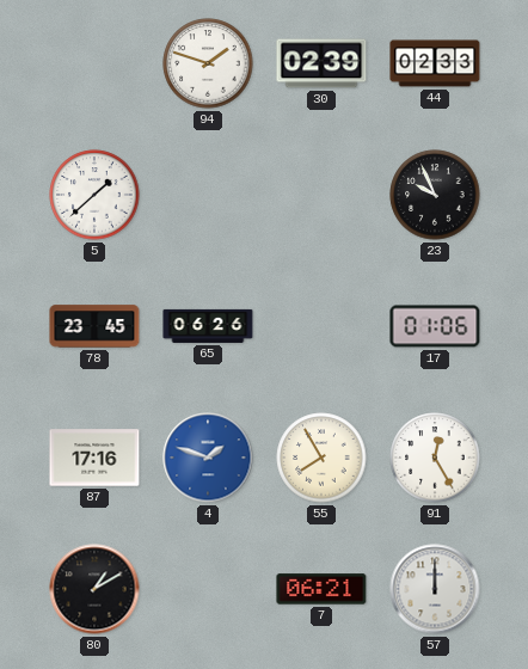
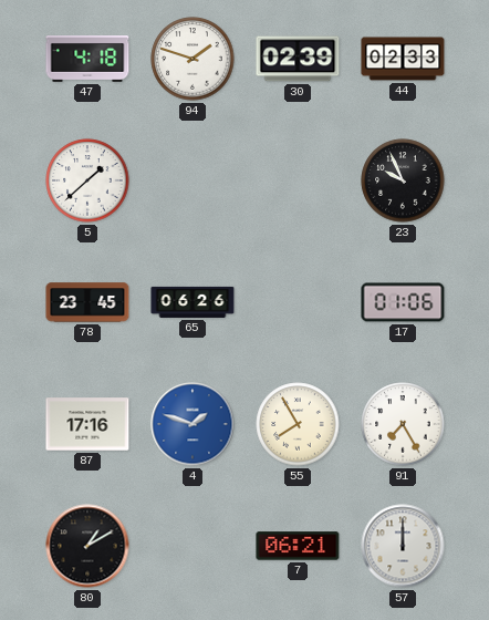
47: none -> 4:18
91: 12:25 -> 7:25
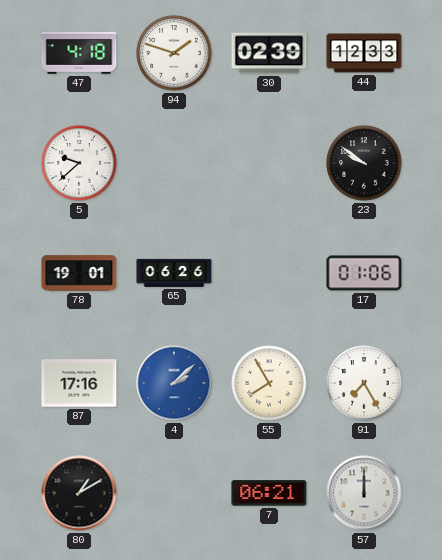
44: 02:33 -> 12:33
5: 1:38 -> 9:38
23: 9:56 -> 9:51
78: 23:45 -> 19:01
4: 1:48 -> 2:08
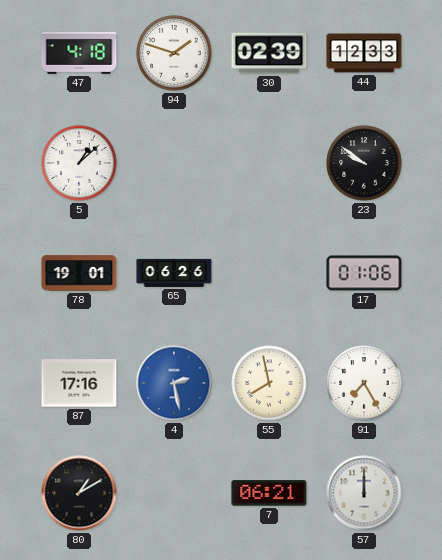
5: 9:38 -> 1:08
4: 2:08 -> 2:28
55: 7:55 -> 7:58
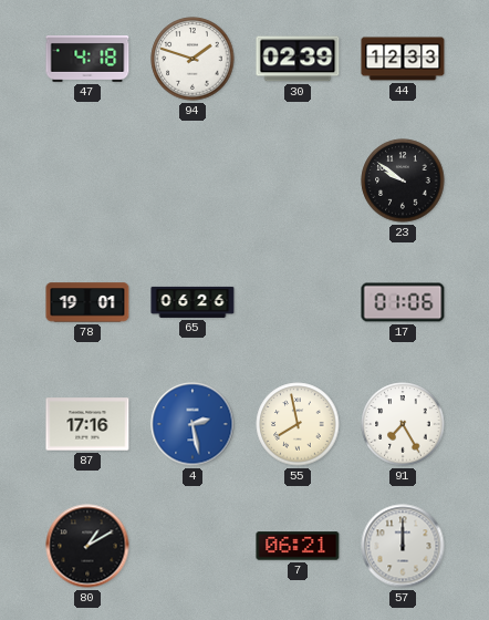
5: 1:08 -> none
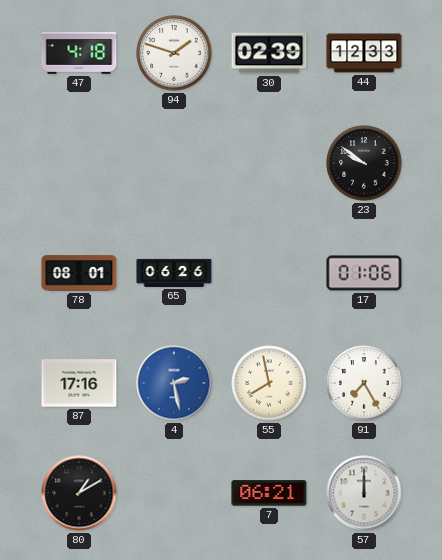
78: 19:01 -> 08:01
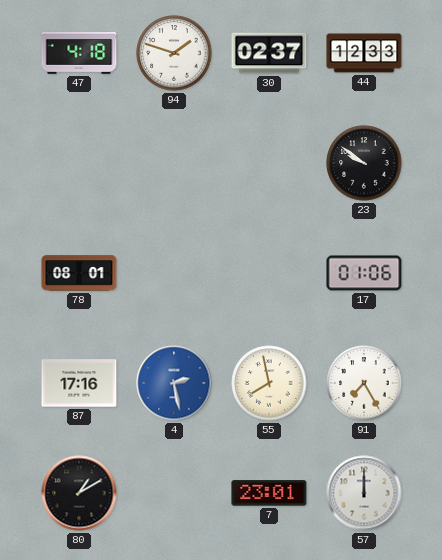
30: 02:39 -> 02:37
65: 06:26 -> none
7: 06:21 -> 23:01
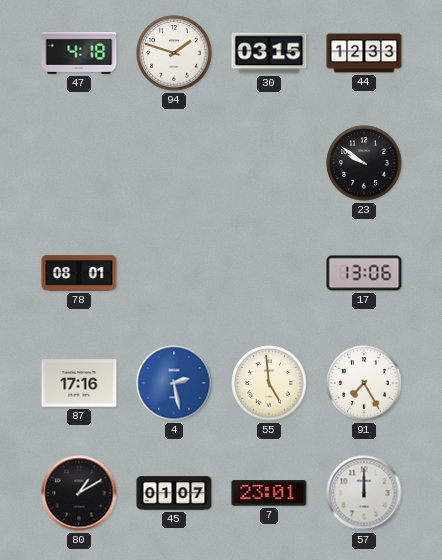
30: 02:37 -> 03:15
17: 01:06 -> 13:06
55: 7:58 -> 4:59
45: none -> 01:07
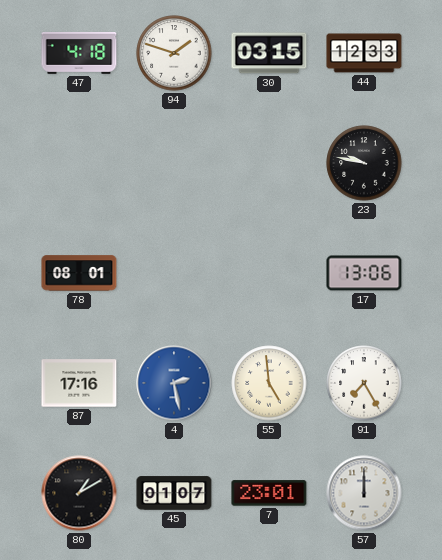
23: 9:51 -> 9:47
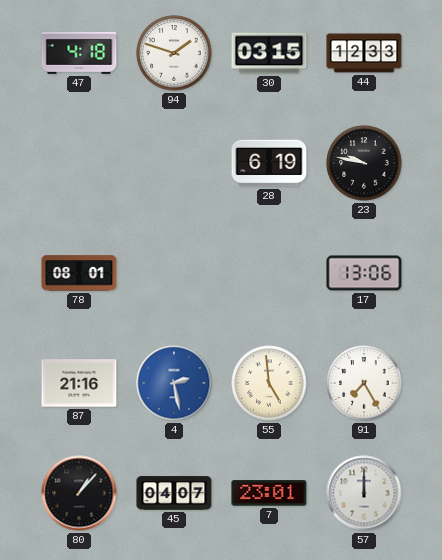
28: none -> 6:19
87: 17:16 -> 21:16
80: 1:10 -> 1:07
45: 01:07 -> 04:07
